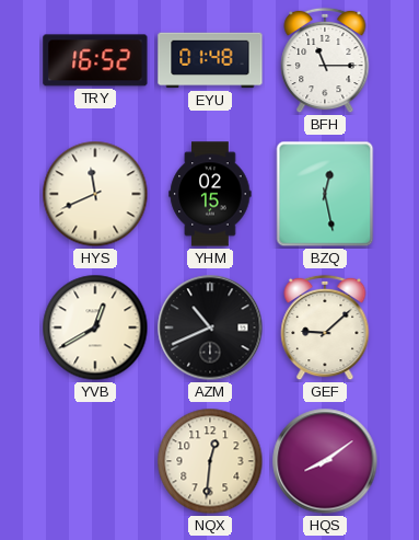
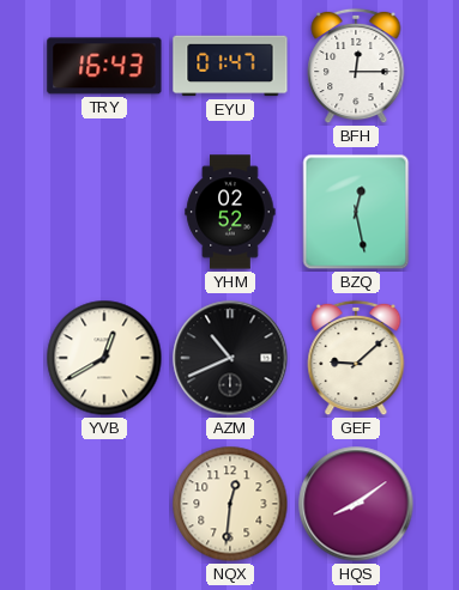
TRY: 16:52 -> 16:43
EYU: 01:48 -> 01:47
BFH: 11:15 -> 12:15
HYS: 11:41 -> none
YHM: 02:15 -> 02:52
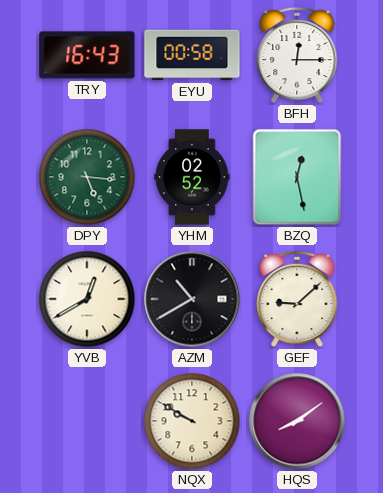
EYU: 01:47 -> 00:58
DPY: none -> 5:16
AZM: 10:41 -> 10:40
NQX: 12:31 -> 9:50
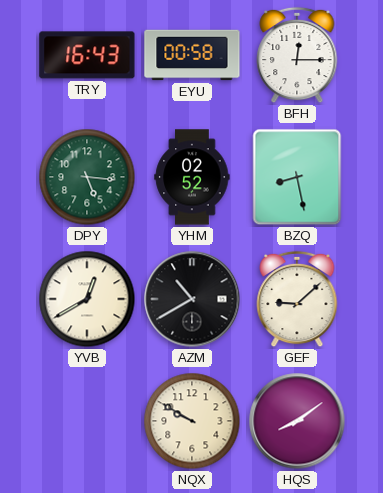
BZQ: 12:28 -> 8:28
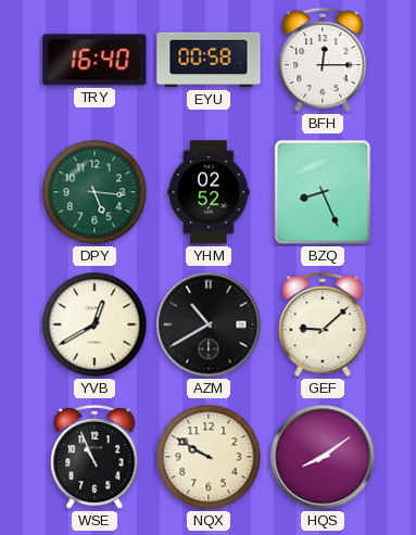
TRY: 16:43 -> 16:40
BZQ: 8:28 -> 8:26
WSE: none -> 10:56
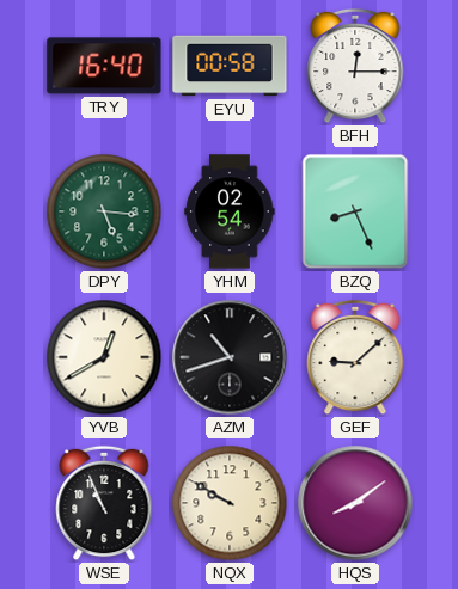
YHM: 02:52 -> 02:54
AZM: 10:40 -> 10:42
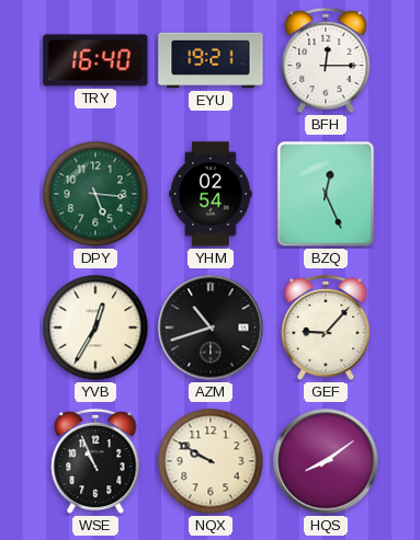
EYU: 00:58 -> 19:21
BZQ: 8:26 -> 12:26
YVB: 12:40 -> 12:35
GEF: 9:08 -> 9:07
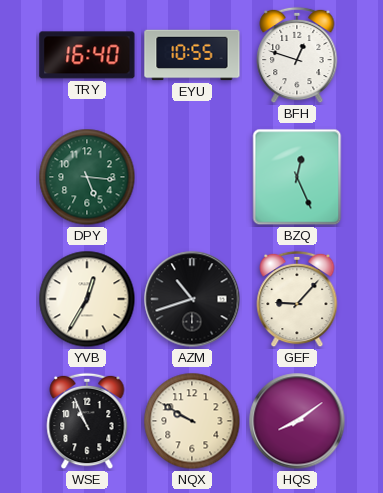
EYU: 19:21 -> 10:55
BFH: 12:15 -> 12:48
YHM: 02:54 -> none
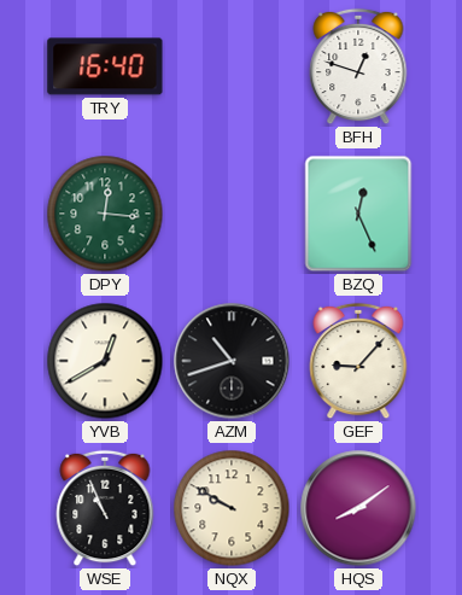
EYU: 10:55 -> none
DPY: 5:16 -> 12:16
YVB: 12:35 -> 12:40
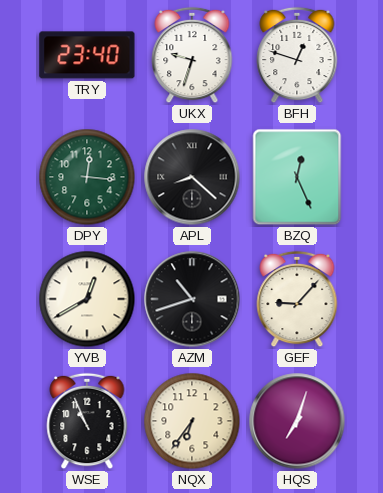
TRY: 16:40 -> 23:40
UKX: none -> 9:33
APL: none -> 8:22
NQX: 9:50 -> 6:36
HQS: 8:09 -> 7:03
